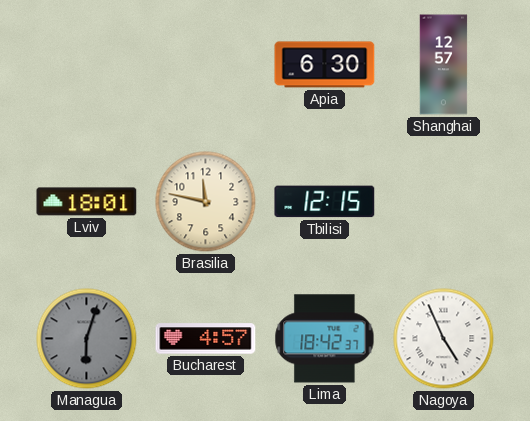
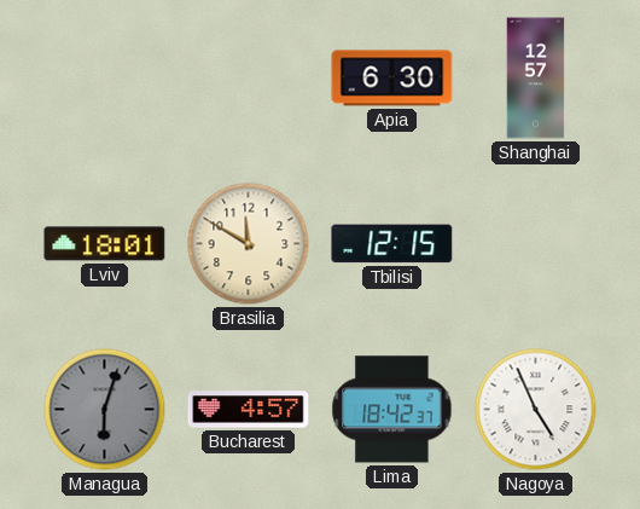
Brasilia: 11:47 -> 11:50
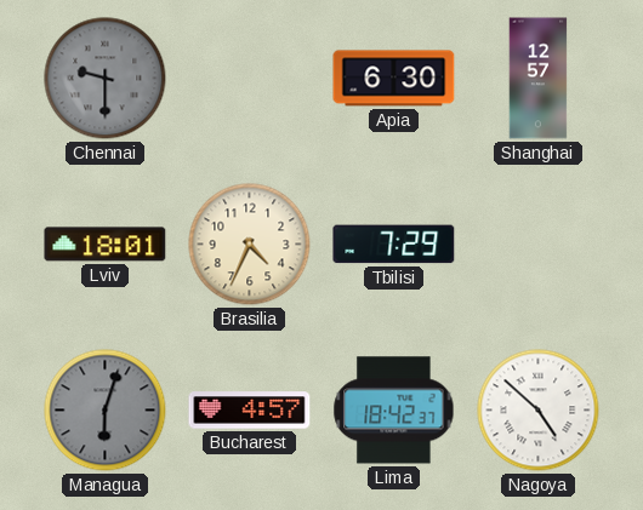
Chennai: none -> 9:30
Brasilia: 11:50 -> 4:34
Tbilisi: 12:15 -> 7:29
Nagoya: 4:56 -> 4:52
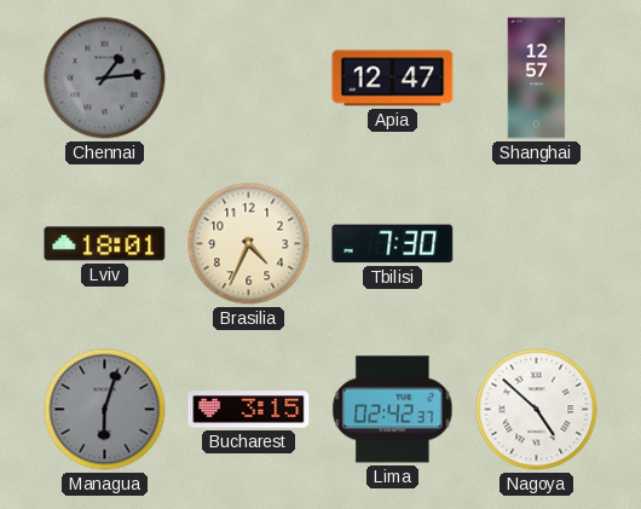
Chennai: 9:30 -> 1:14
Apia: 6:30 -> 12:47
Tbilisi: 7:29 -> 7:30
Bucharest: 4:57 -> 3:15
Lima: 18:42 -> 02:42
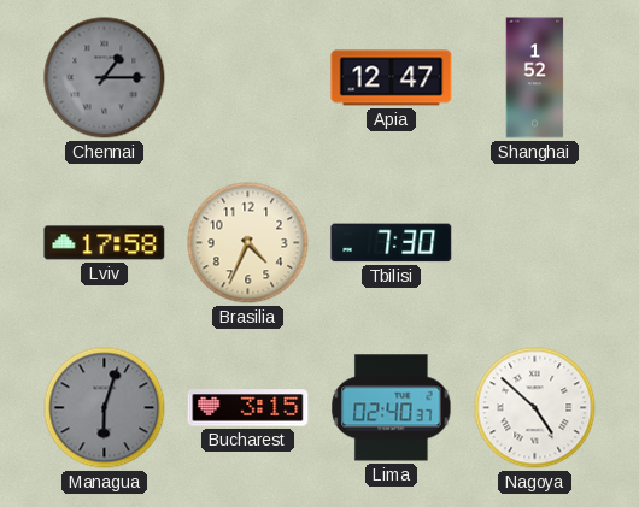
Chennai: 1:14 -> 1:15
Shanghai: 12:57 -> 1:52
Lviv: 18:01 -> 17:58
Lima: 02:42 -> 02:40
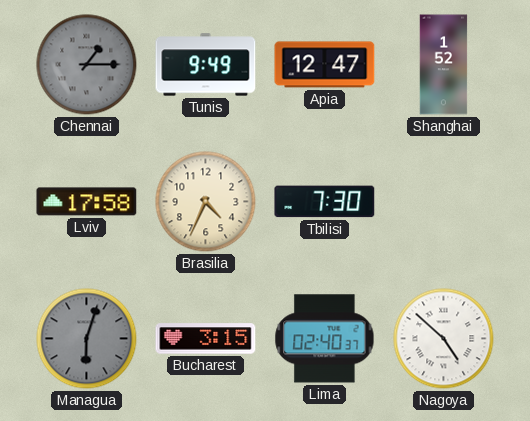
Tunis: none -> 9:49
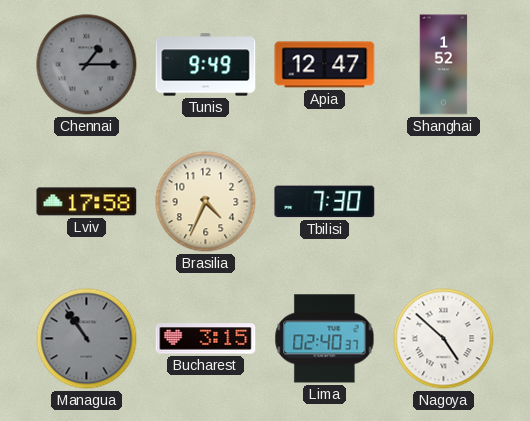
Managua: 6:03 -> 10:54
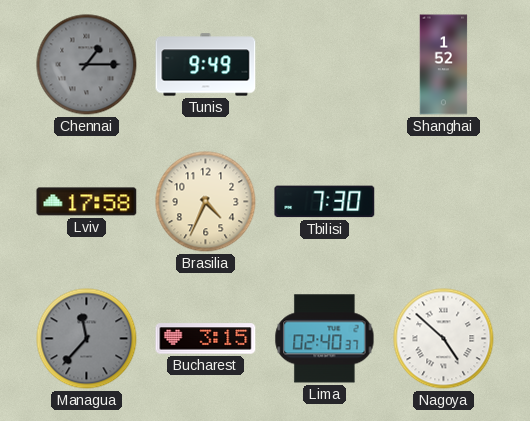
Apia: 12:47 -> none
Managua: 10:54 -> 11:37
